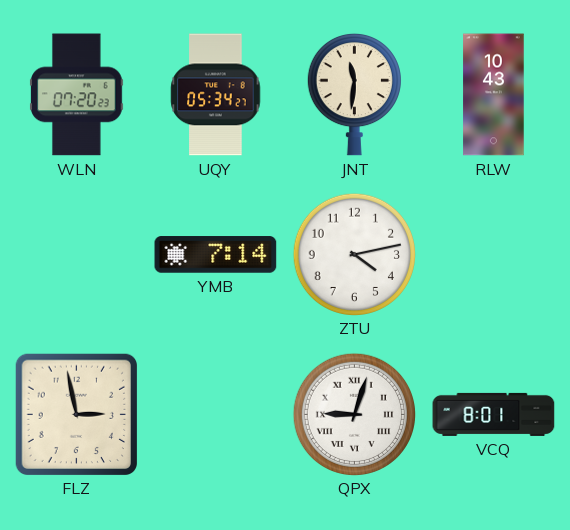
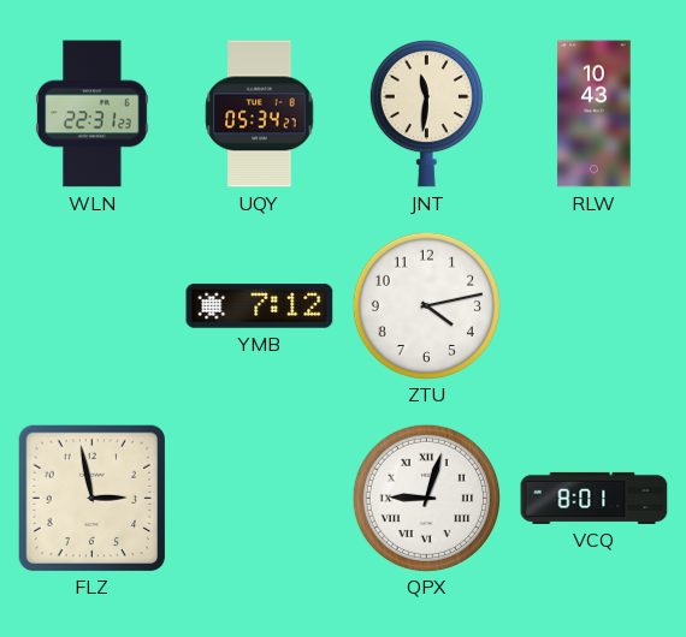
WLN: 07:20 -> 22:31
YMB: 7:14 -> 7:12
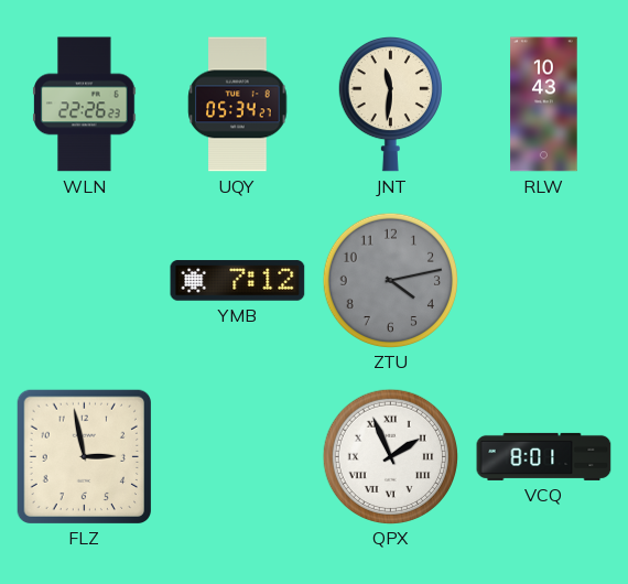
WLN: 22:31 -> 22:26
ZTU dial: white -> grey
QPX: 9:03 -> 1:56
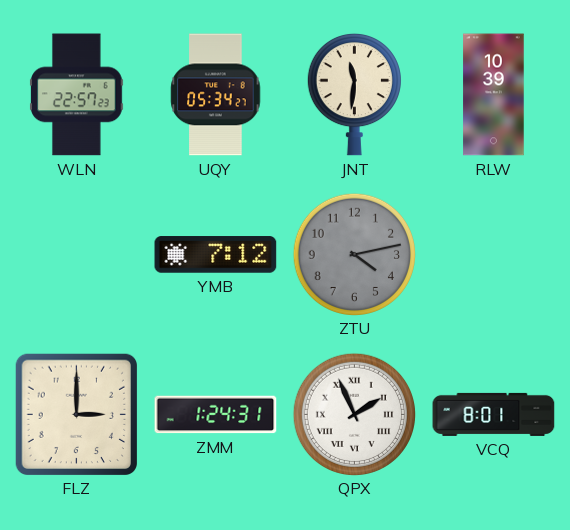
WLN: 22:26 -> 22:57
RLW: 10:43 -> 10:39
FLZ: 2:58 -> 3:00
ZMM: none -> 1:24
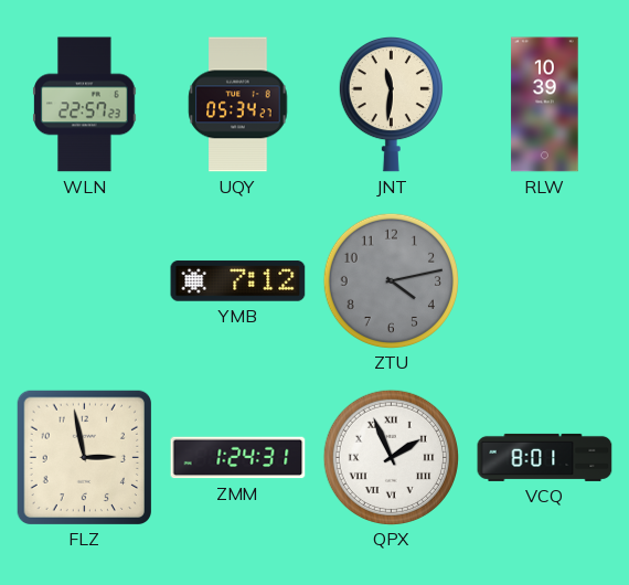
FLZ: 3:00 -> 2:58
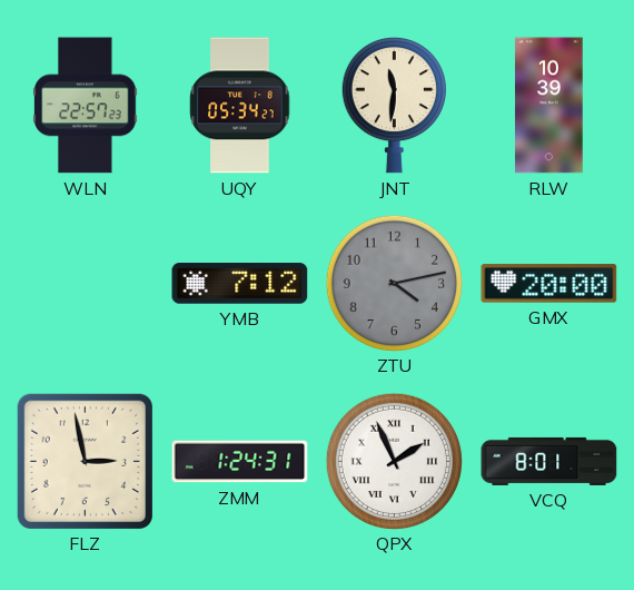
GMX: none -> 20:00
